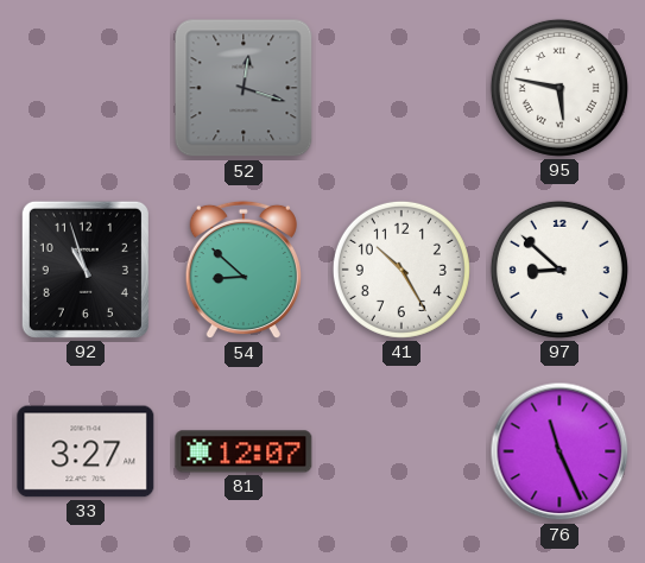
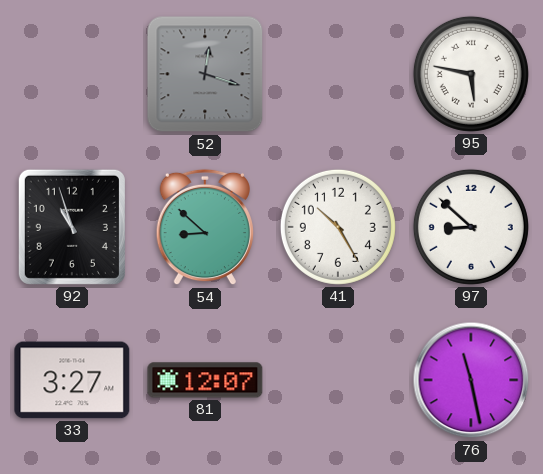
76: 11:26 -> 11:28
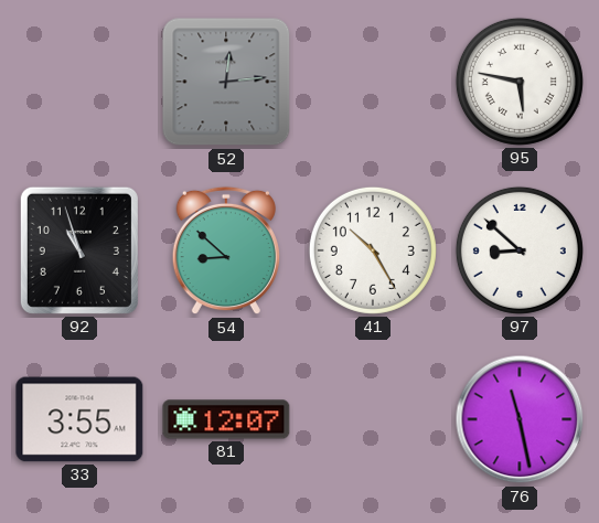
52: 12:18 -> 12:14
33: 3:27 -> 3:55
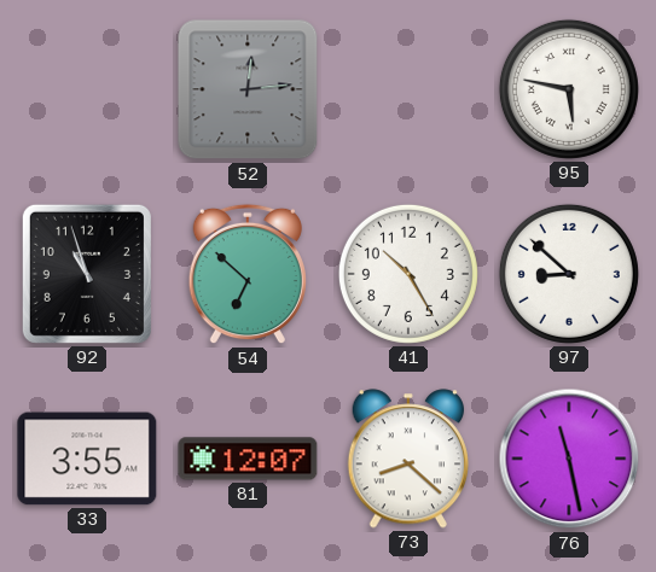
54: 8:52 -> 6:52
73: none -> 8:22
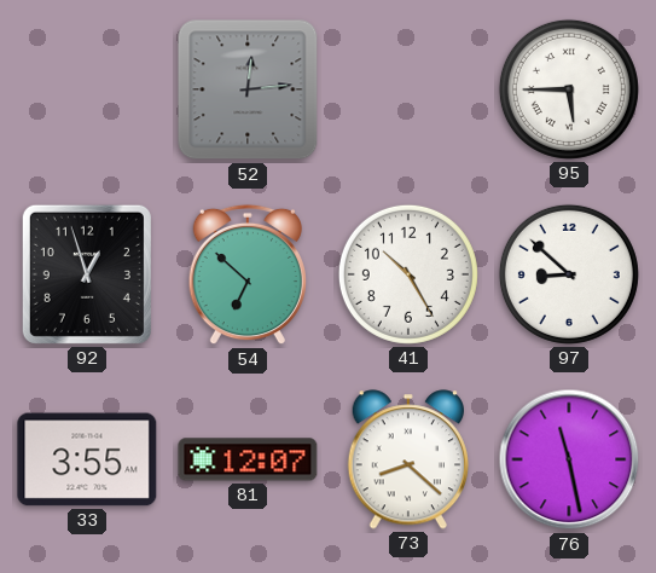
95: 5:47 -> 5:45
92: 10:57 -> 12:57
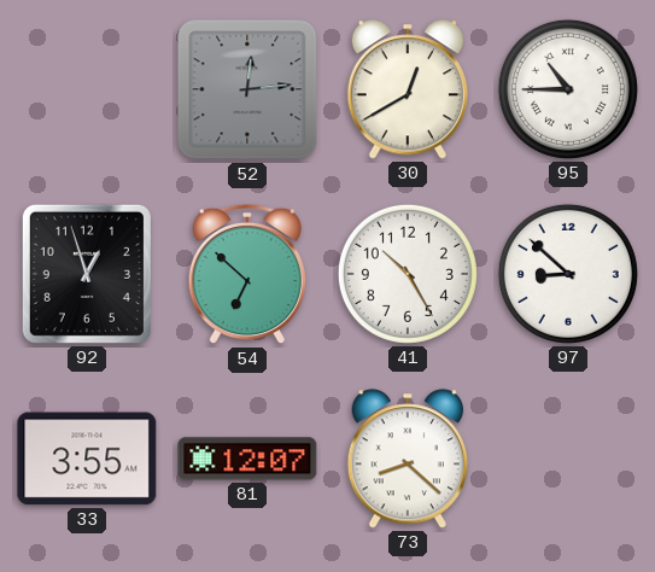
30: none -> 12:40
95: 5:45 -> 10:45
76: 11:28 -> none
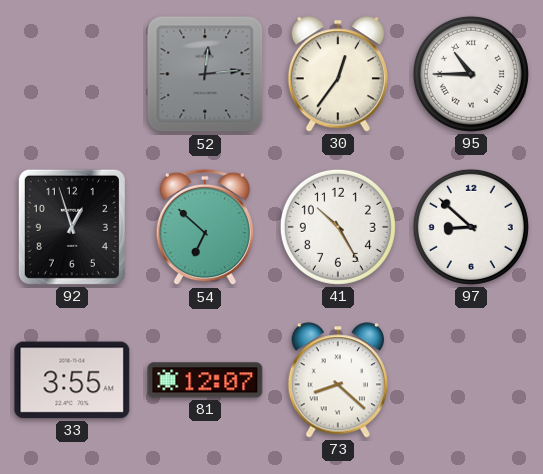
30: 12:40 -> 12:36
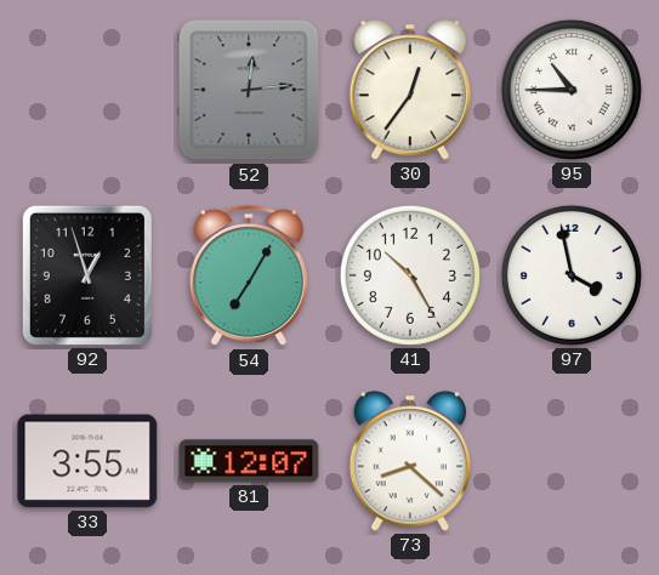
54: 6:52 -> 7:05
97: 8:52 -> 3:58
